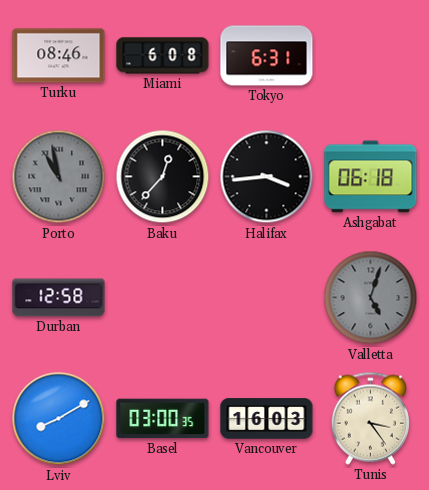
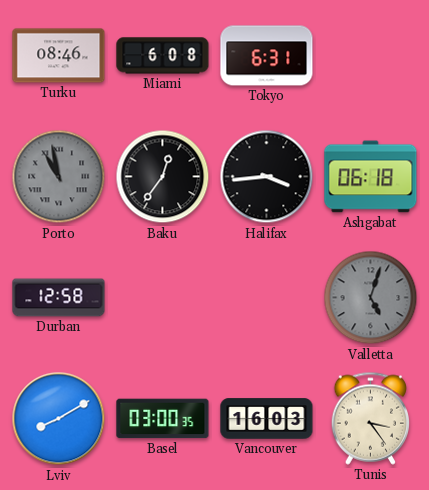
Baku: 12:37 -> 12:36
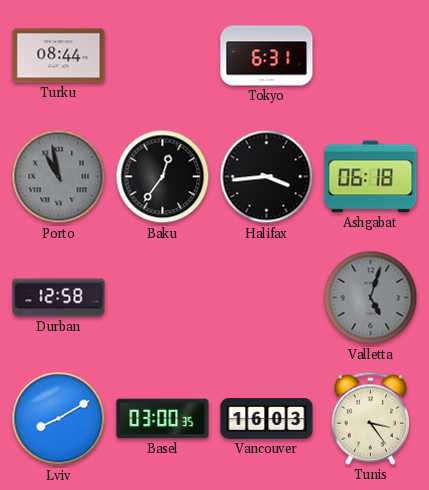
Turku: 08:46 -> 08:44
Miami: 6:08 -> none
